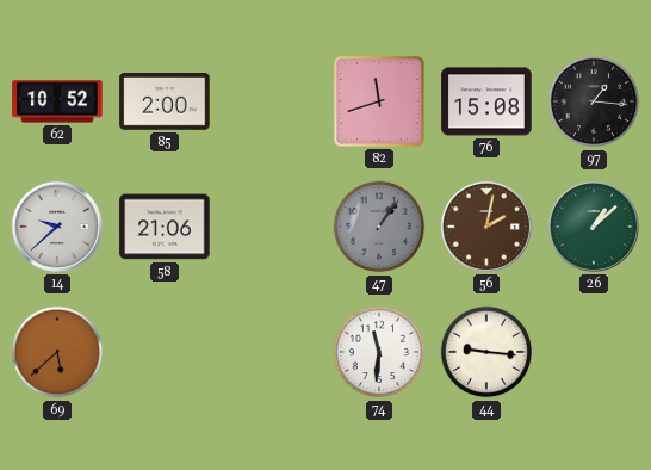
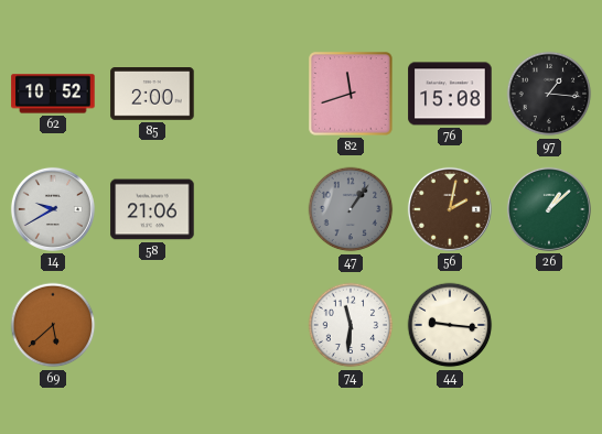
14: 9:38 -> 9:40
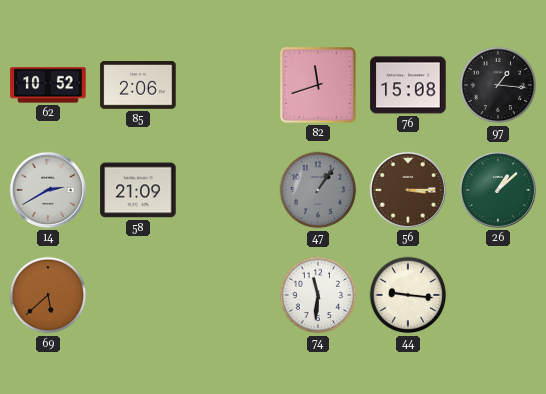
85: 2:00 -> 2:06
14: 9:40 -> 2:40
58: 21:06 -> 21:09
56: 2:02 -> 3:15
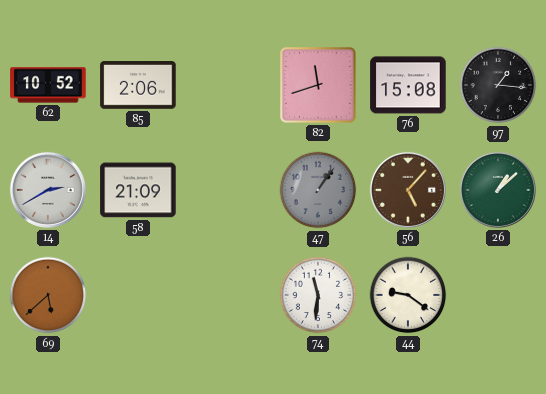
56: 3:15 -> 5:07
44: 9:16 -> 9:21
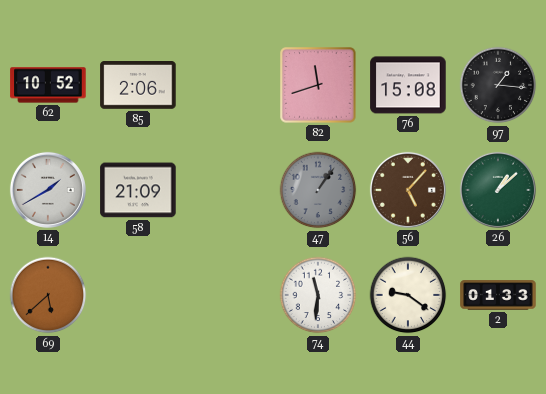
14: 2:40 -> 1:40
2: none -> 01:33
